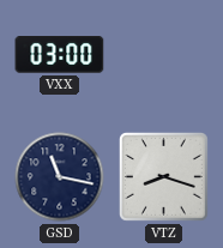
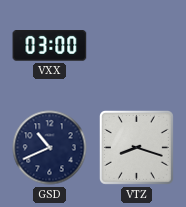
GSD: 11:17 -> 10:41
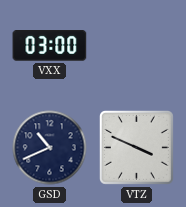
VTZ: 8:18 -> 3:49
